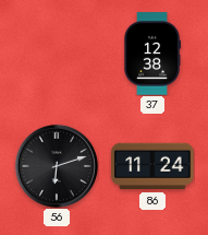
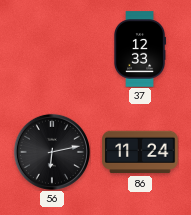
37: 12:38 -> 12:33
56: 6:12 -> 6:13
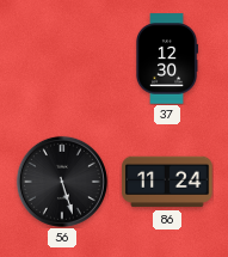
37: 12:33 -> 12:30
56: 6:13 -> 5:27
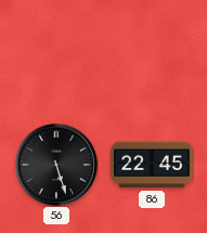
37: 12:30 -> none
86: 11:24 -> 22:45
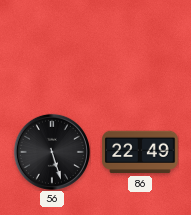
86: 22:45 -> 22:49
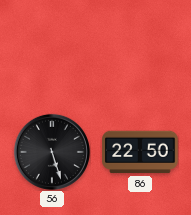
86: 22:49 -> 22:50
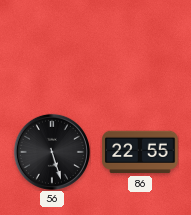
86: 22:50 -> 22:55
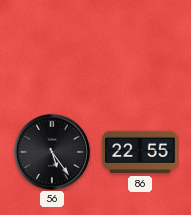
56: 5:27 -> 5:24
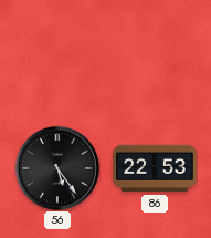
86: 22:55 -> 22:53
